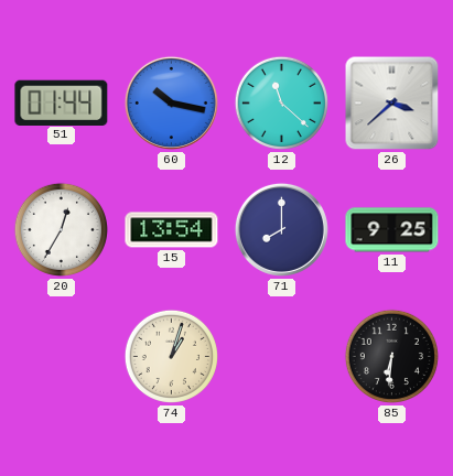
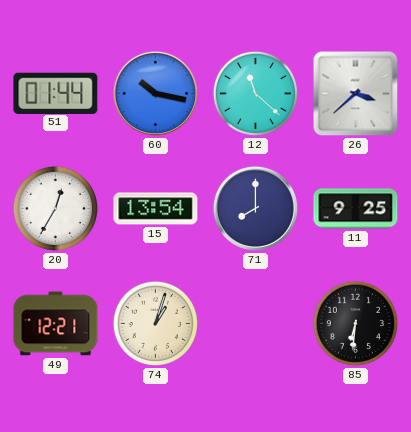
49: none -> 12:21
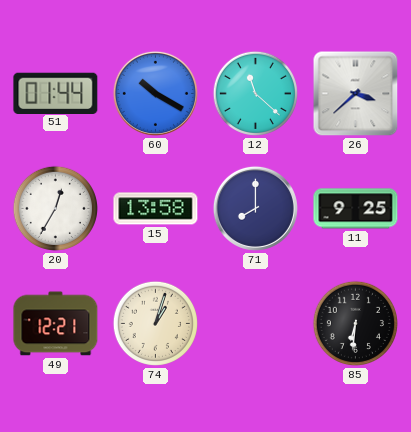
60: 10:17 -> 10:20
15: 13:54 -> 13:58
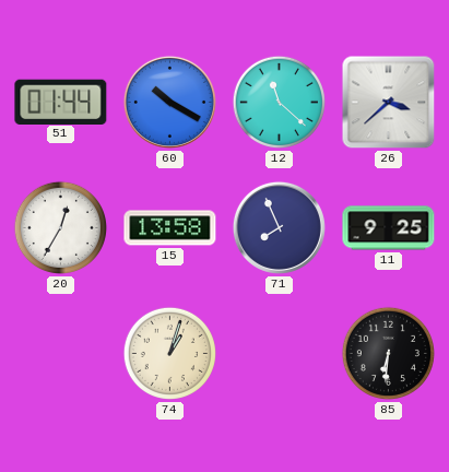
71: 8:00 -> 7:56
49: 12:21 -> none
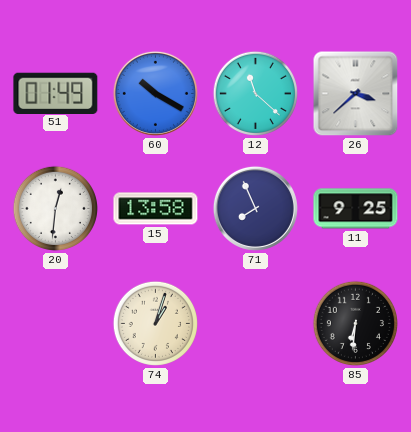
51: 01:44 -> 01:49
20: 12:35 -> 12:31
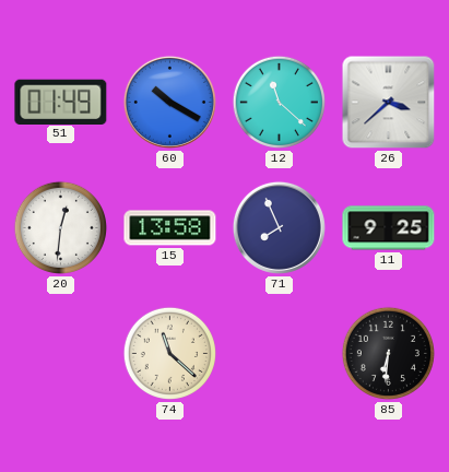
74: 1:03 -> 11:22
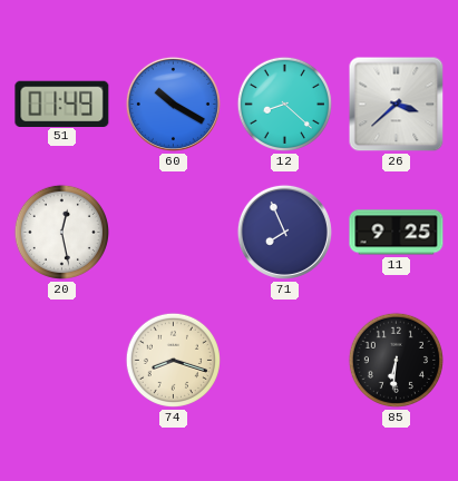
12: 11:22 -> 8:22
20: 12:31 -> 12:28
15: 13:58 -> none
74: 11:22 -> 8:18
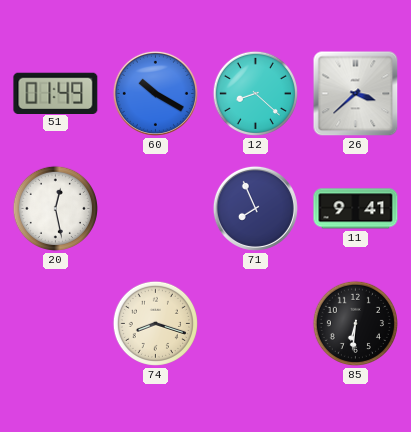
11: 9:25 -> 9:41
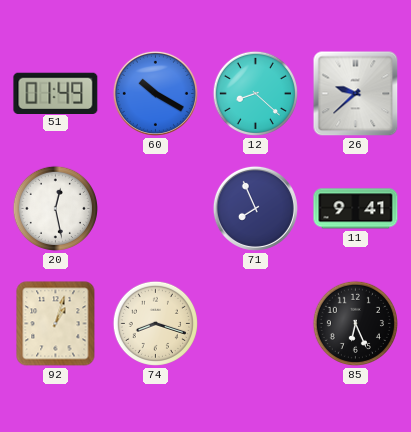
26: 3:38 -> 9:38
92: none -> 1:03
85: 6:31 -> 6:26
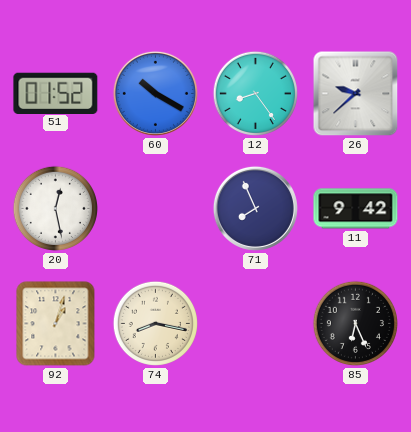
51: 01:49 -> 01:52
12: 8:22 -> 8:24
11: 9:41 -> 9:42
74: 8:18 -> 8:17
